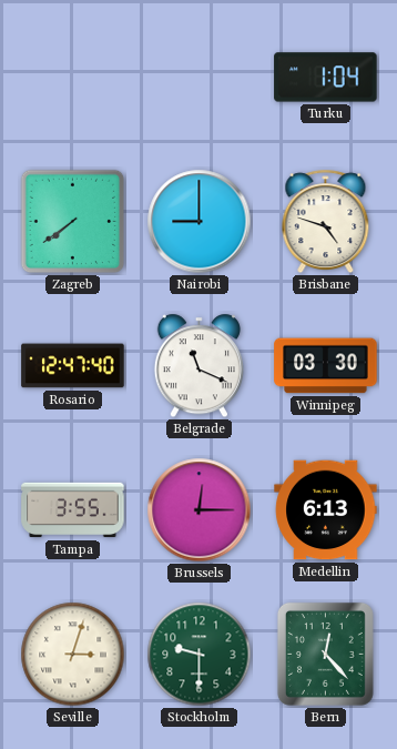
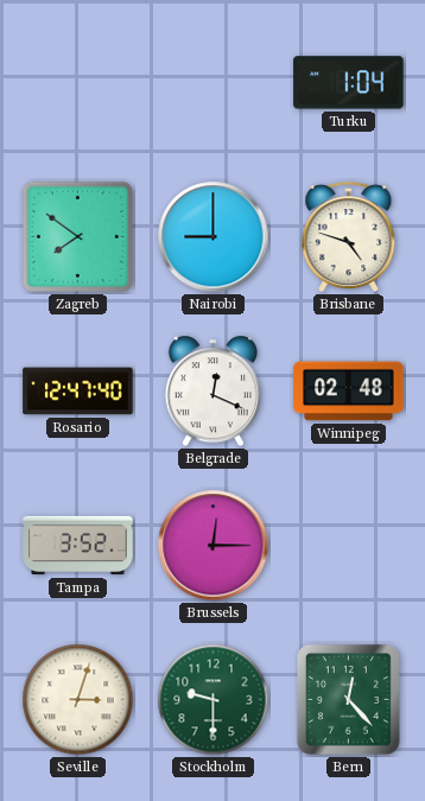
Zagreb: 7:39 -> 7:51
Belgrade: 11:19 -> 12:19
Winnipeg: 03:30 -> 02:48
Tampa: 3:55 -> 3:52
Medellin: 6:13 -> none
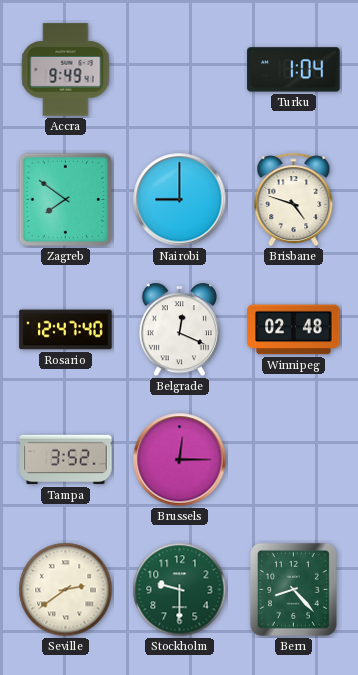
Accra: none -> 9:49
Seville: 3:03 -> 2:39
Bern: 12:23 -> 8:23
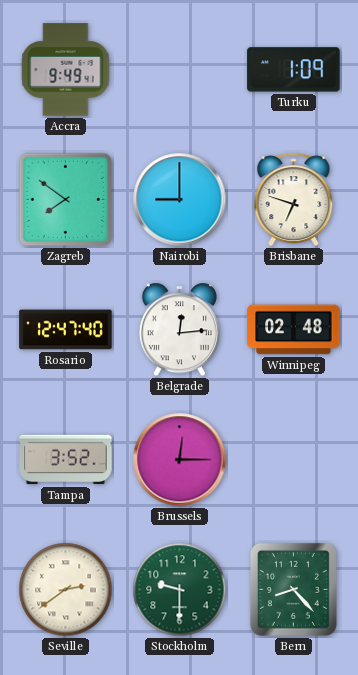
Turku: 1:04 -> 1:09
Brisbane: 4:48 -> 6:48
Belgrade: 12:19 -> 12:14
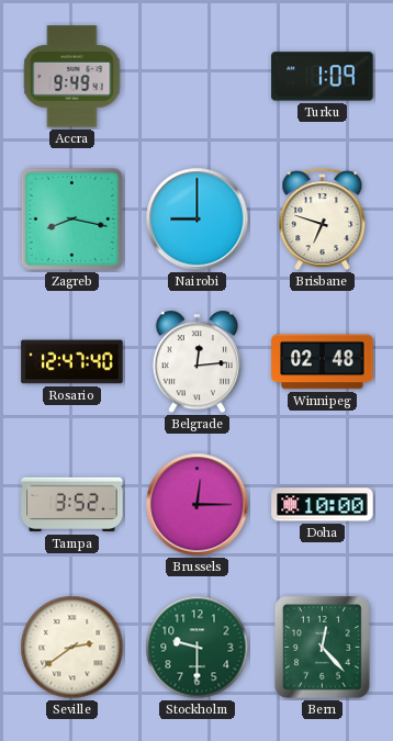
Zagreb: 7:51 -> 8:17
Doha: none -> 10:00
Bern: 8:23 -> 12:23
